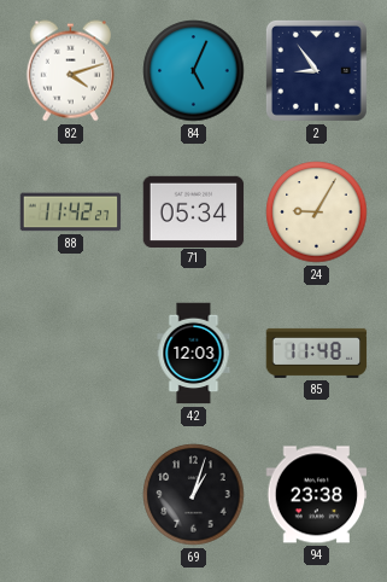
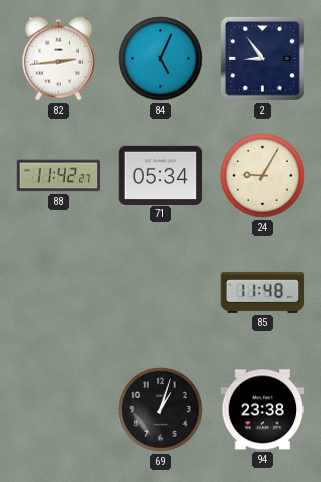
82: 4:12 -> 2:44
42: 12:03 -> none
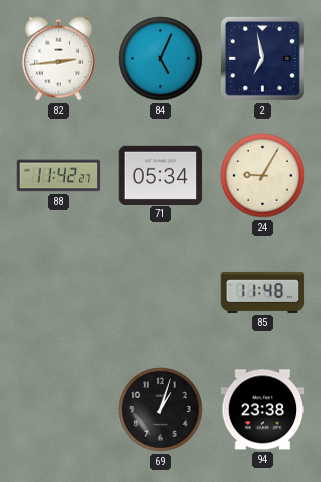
2: 8:54 -> 6:58
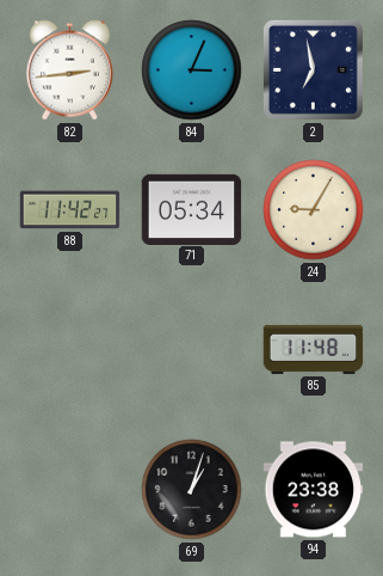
84: 5:04 -> 3:04
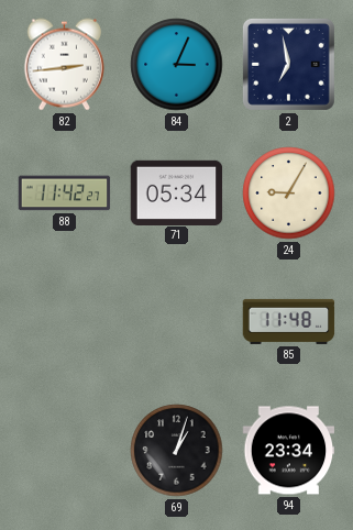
94: 23:38 -> 23:34
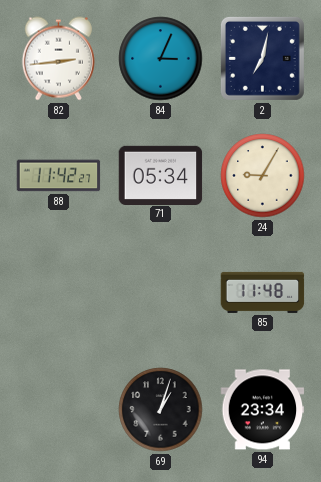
2: 6:58 -> 7:02
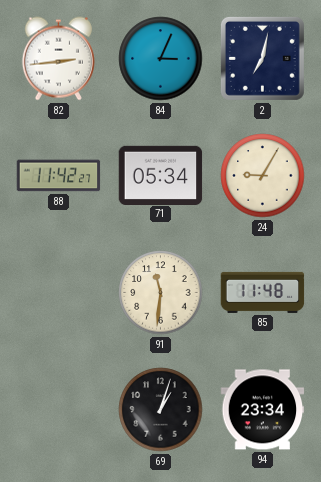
91: none -> 11:31
